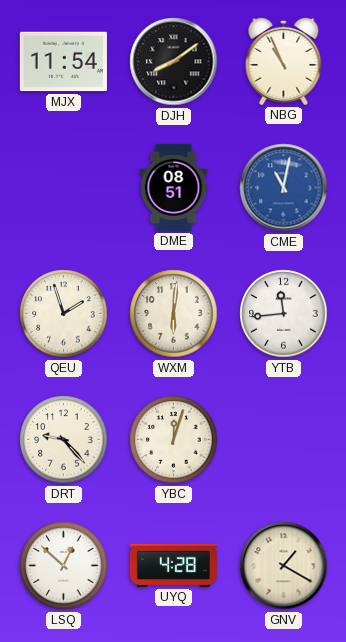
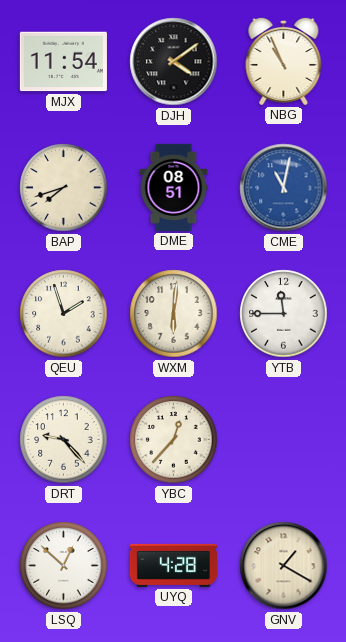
DJH: 8:09 -> 4:09
BAP: none -> 7:42
YTB: 11:44 -> 11:45
YBC: 12:03 -> 12:37
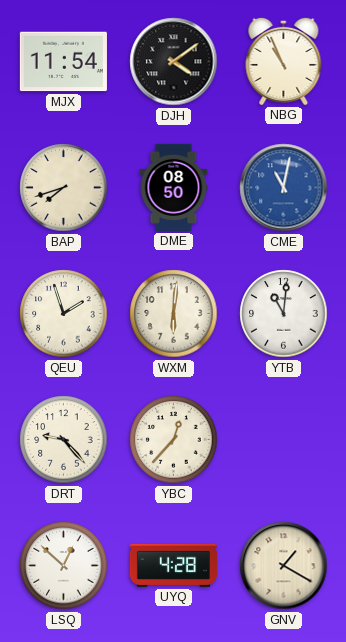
DME: 08:51 -> 08:50
YTB: 11:45 -> 11:01
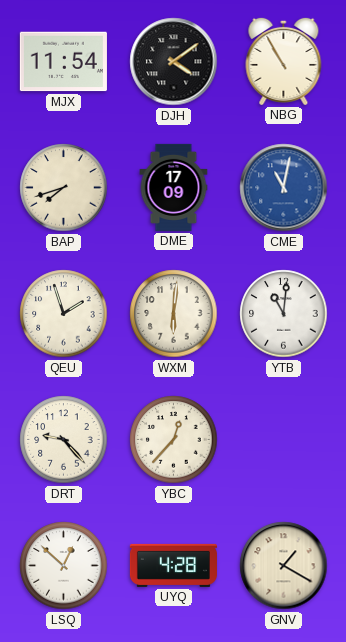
NBG: 10:56 -> 10:55
DME: 08:50 -> 17:09
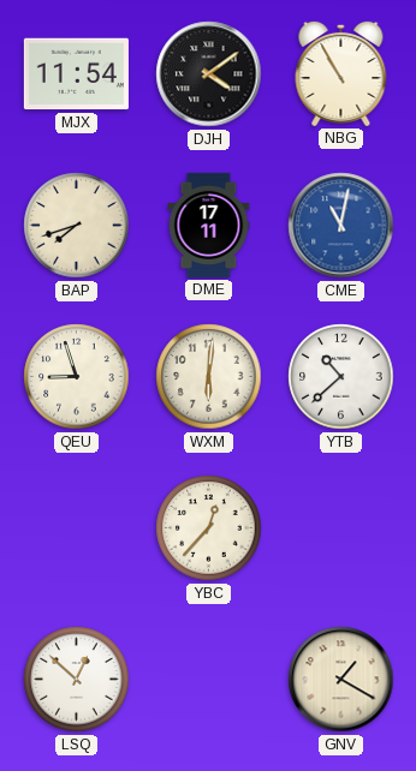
DME: 17:09 -> 17:11
QEU: 1:57 -> 8:57
YTB: 11:01 -> 10:38
DRT: 9:23 -> none
UYQ: 4:28 -> none
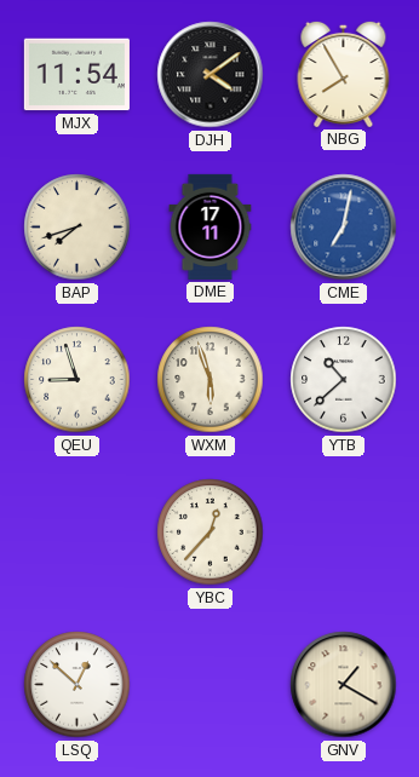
NBG: 10:55 -> 7:55
CME: 11:02 -> 7:02
WXM: 6:01 -> 5:57
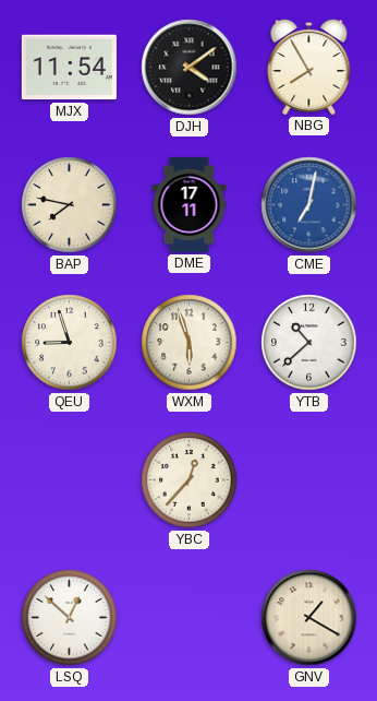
BAP: 7:42 -> 7:47
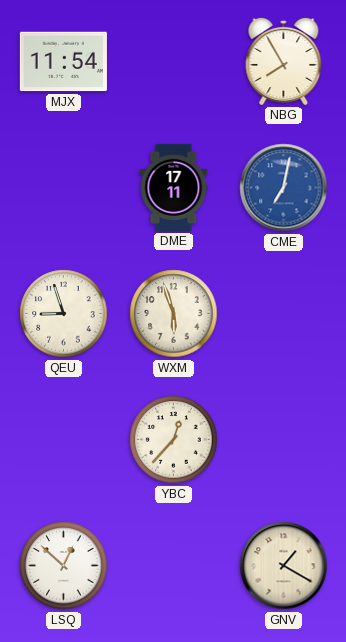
DJH: 4:09 -> none
BAP: 7:47 -> none
YTB: 10:38 -> none
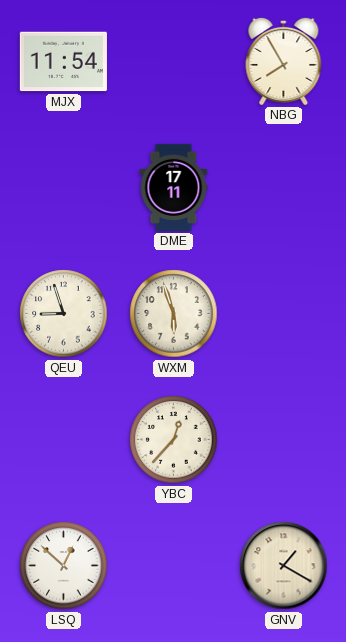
CME: 7:02 -> none
